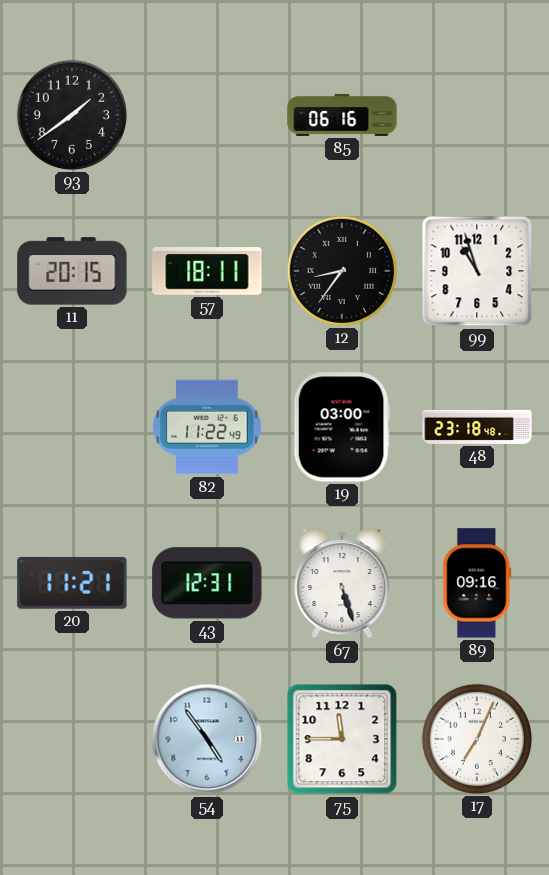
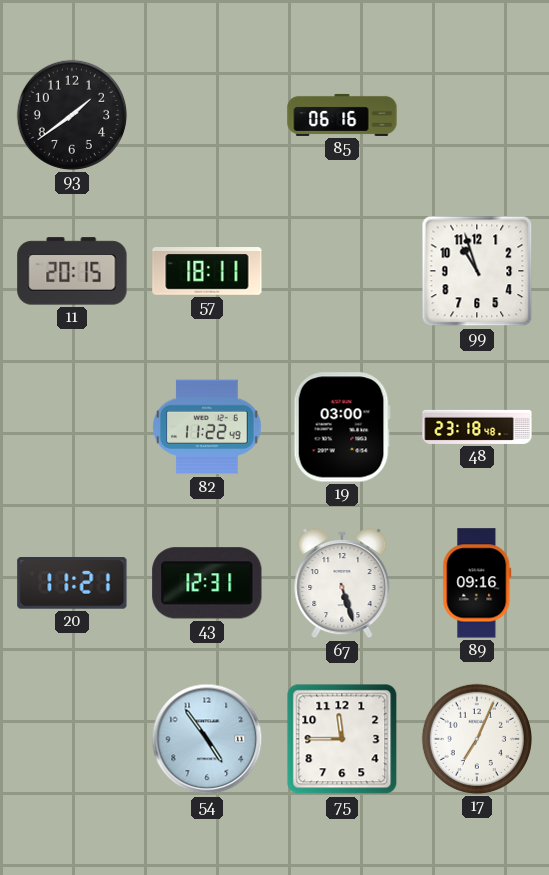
12: 8:36 -> none
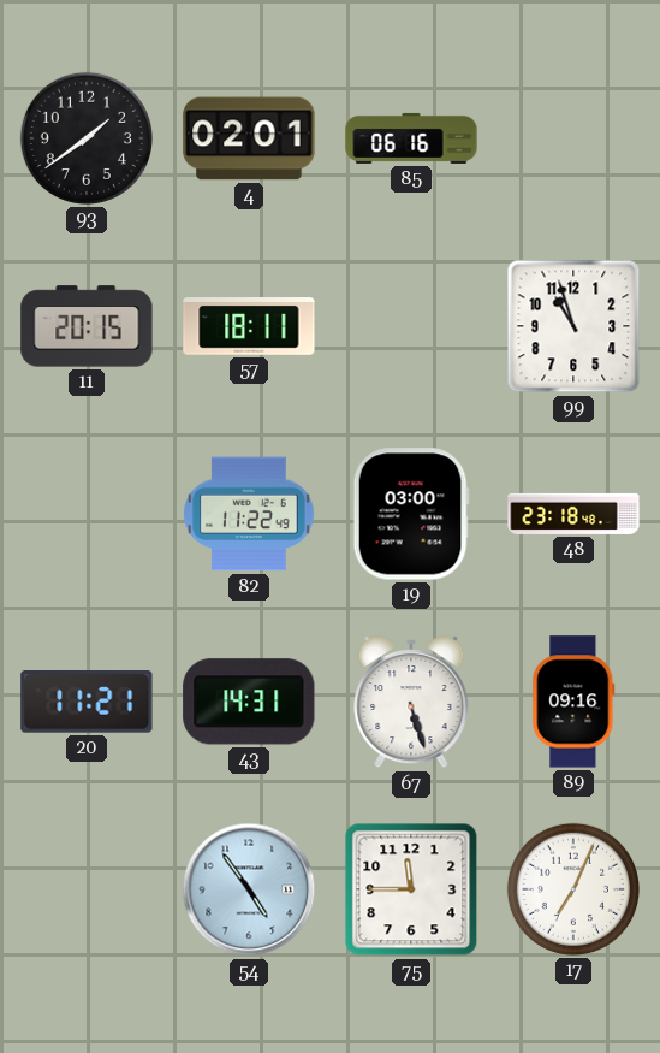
4: none -> 02:01
43: 12:31 -> 14:31
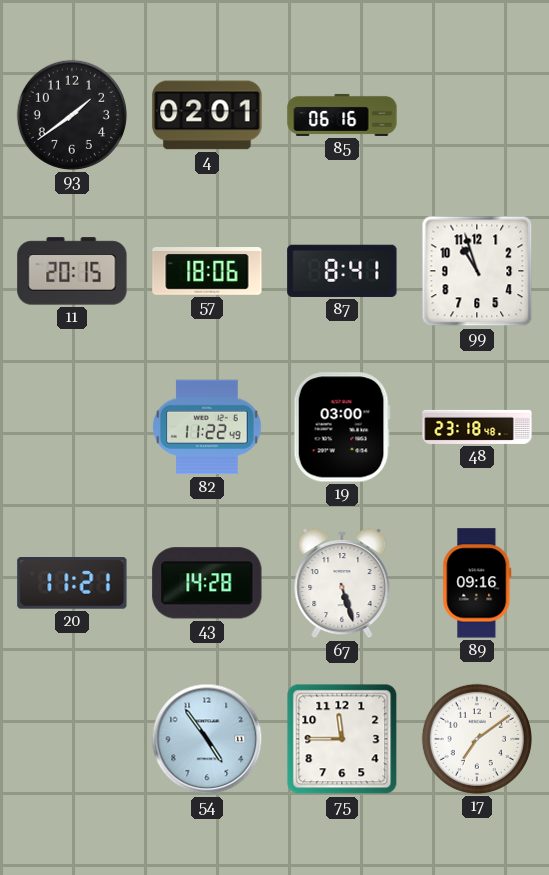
57: 18:11 -> 18:06
87: none -> 8:41
43: 14:31 -> 14:28
17: 7:04 -> 7:09
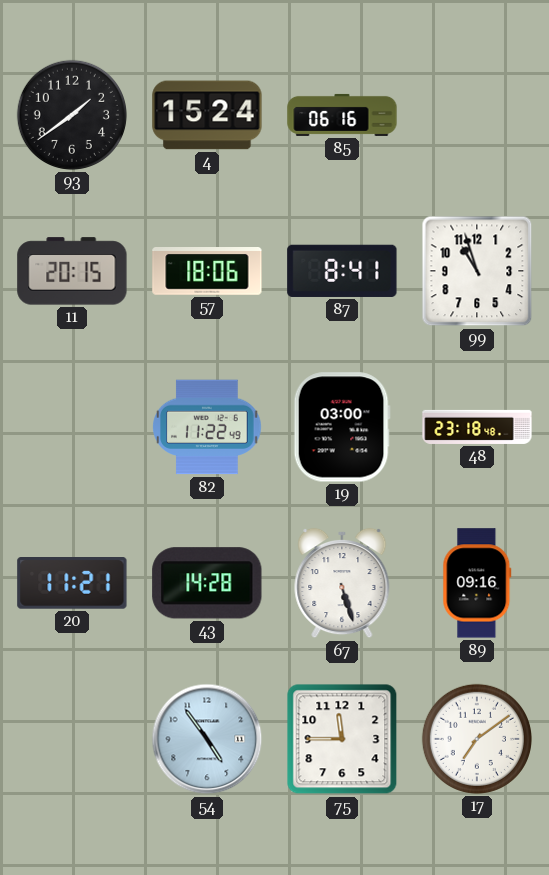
4: 02:01 -> 15:24
